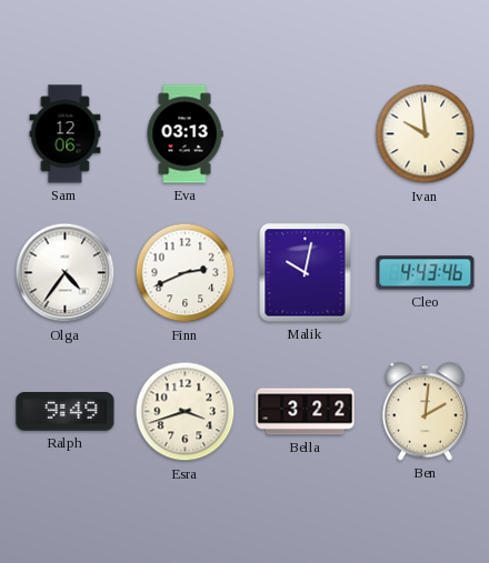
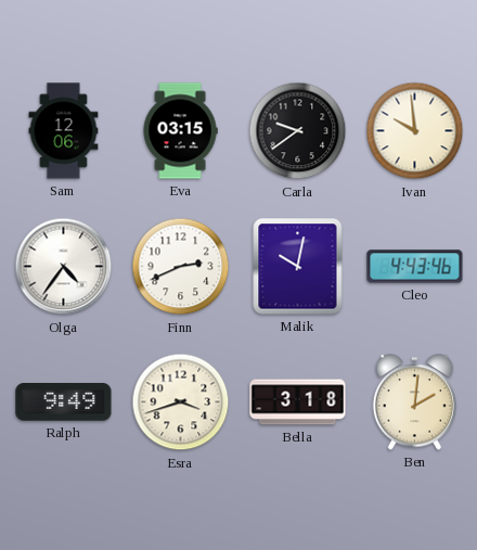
Eva: 03:13 -> 03:15
Carla: none -> 9:39
Bella: 3:22 -> 3:18
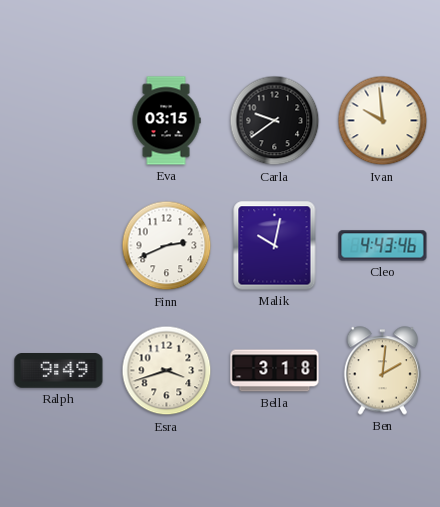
Sam: 12:06 -> none
Olga: 4:36 -> none
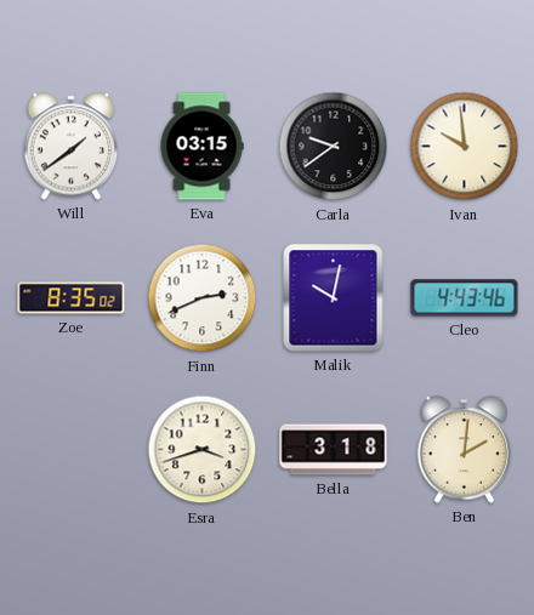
Will: none -> 1:39
Zoe: none -> 8:35
Ralph: 9:49 -> none
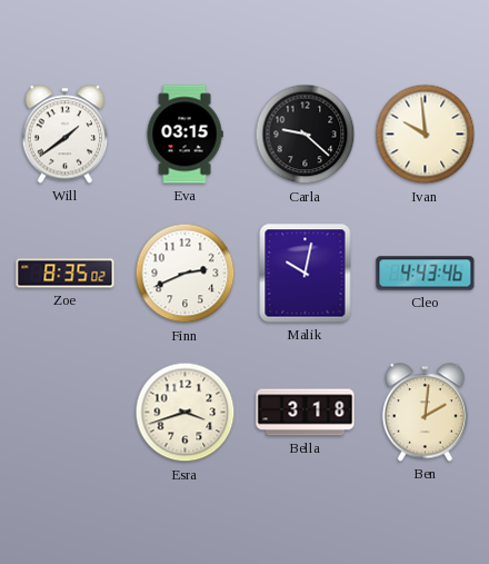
Carla: 9:39 -> 9:22
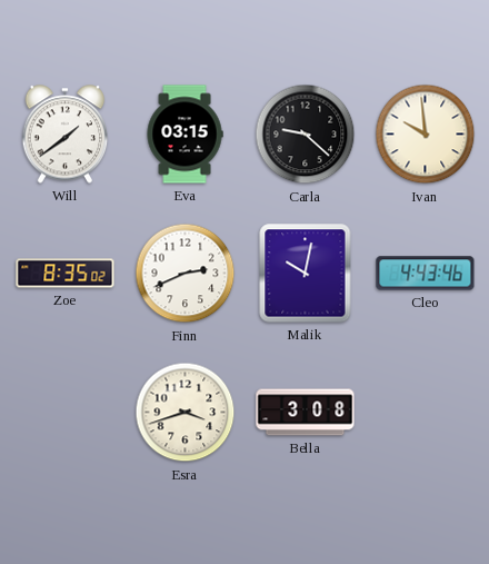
Bella: 3:18 -> 3:08
Ben: 2:01 -> none
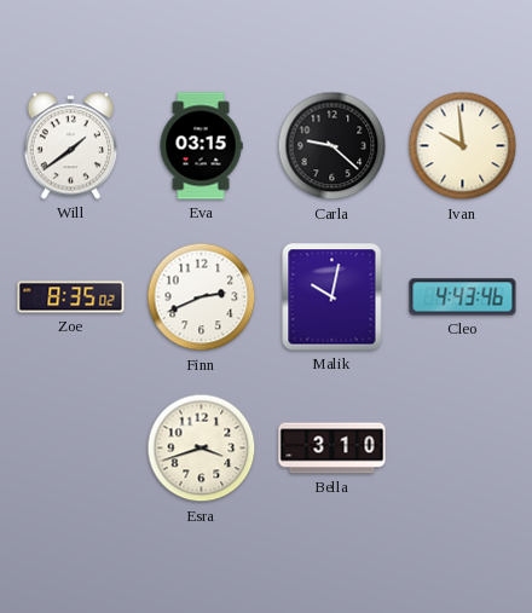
Bella: 3:08 -> 3:10
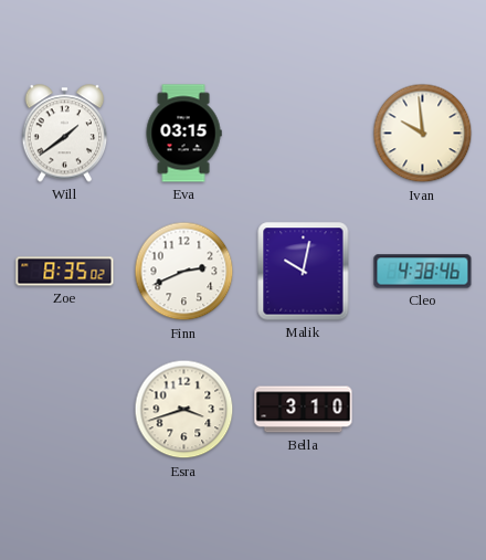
Carla: 9:22 -> none
Cleo: 4:43 -> 4:38
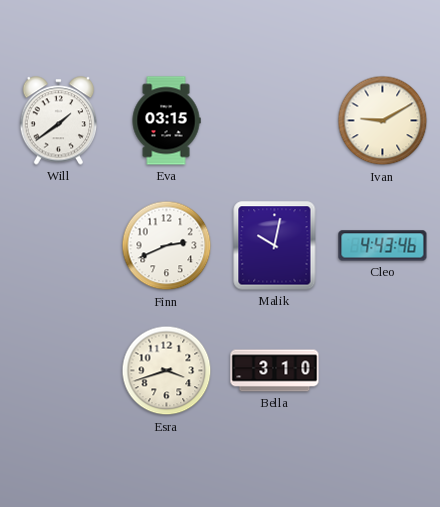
Ivan: 9:59 -> 9:10
Zoe: 8:35 -> none
Cleo: 4:38 -> 4:43
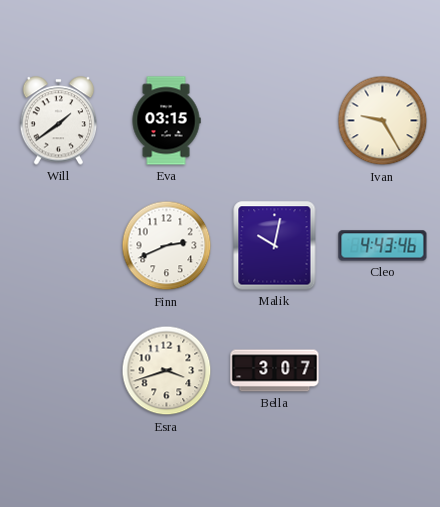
Ivan: 9:10 -> 9:25
Bella: 3:10 -> 3:07
